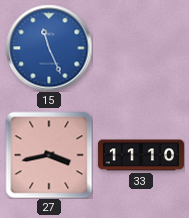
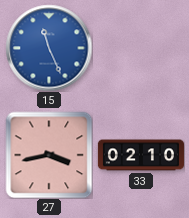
33: 11:10 -> 02:10
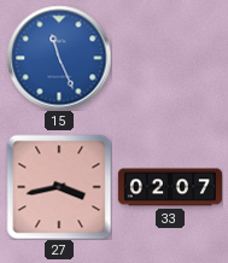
33: 02:10 -> 02:07
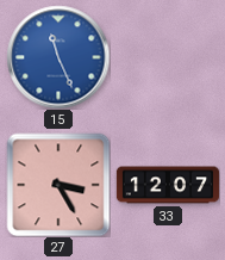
27: 3:43 -> 3:25
33: 02:07 -> 12:07
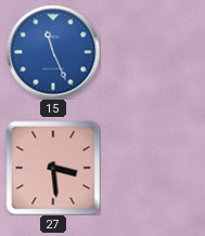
27: 3:25 -> 3:29
33: 12:07 -> none
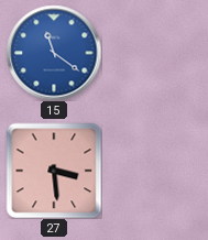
15: 11:26 -> 11:21
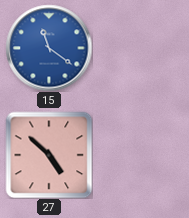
27: 3:29 -> 4:52
